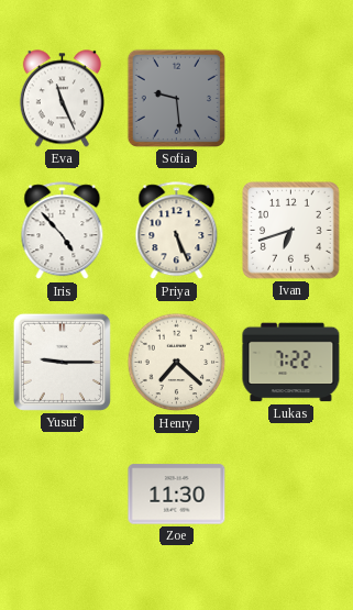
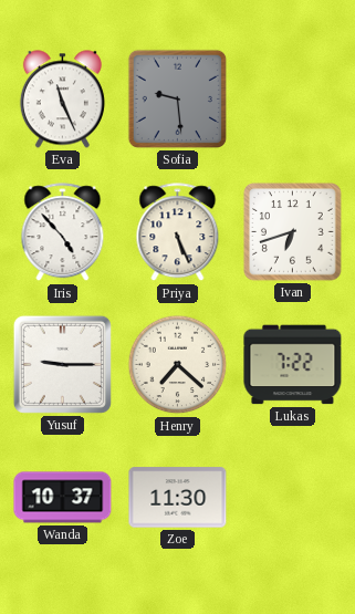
Wanda: none -> 10:37
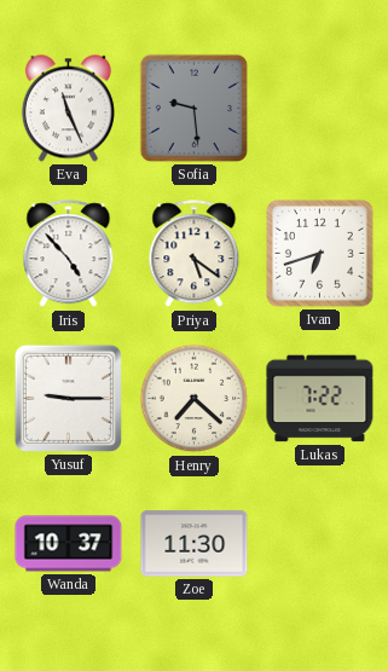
Priya: 5:26 -> 5:21
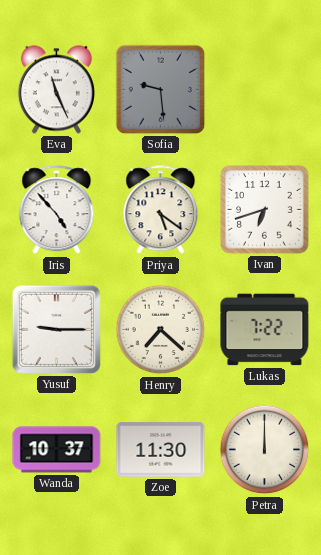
Petra: none -> 12:00
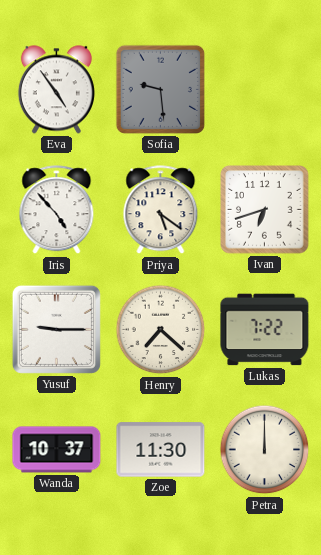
Eva: 11:26 -> 4:54
